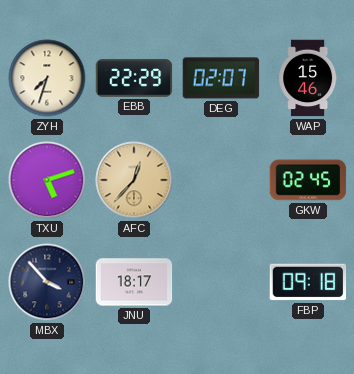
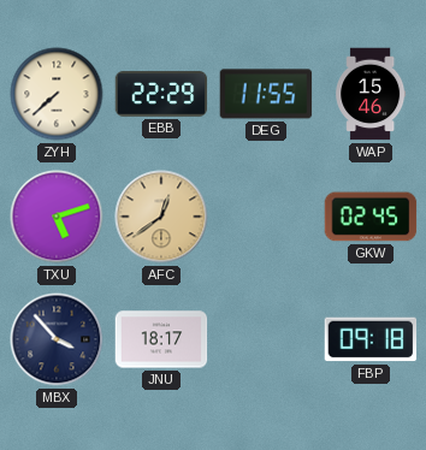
ZYH: 7:33 -> 7:38
DEG: 02:07 -> 11:55
AFC: 12:37 -> 12:39
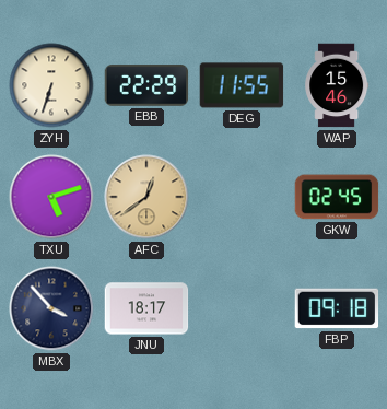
ZYH: 7:38 -> 6:33
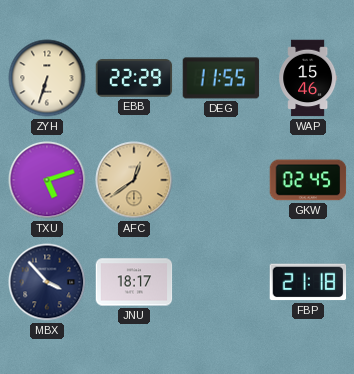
FBP: 09:18 -> 21:18
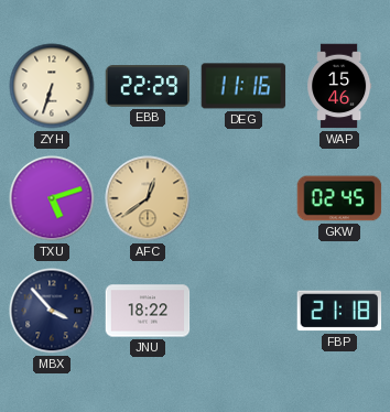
DEG: 11:55 -> 11:16
JNU: 18:17 -> 18:22
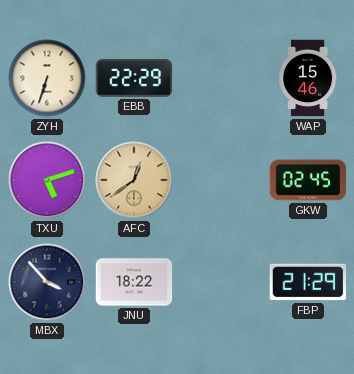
DEG: 11:16 -> none
FBP: 21:18 -> 21:29
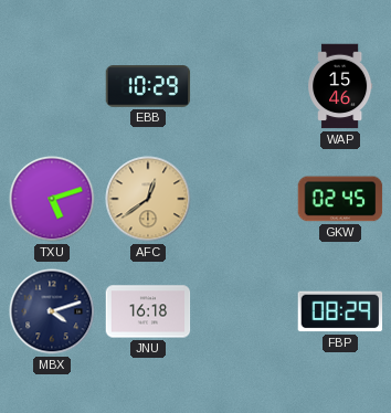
ZYH: 6:33 -> none
EBB: 22:29 -> 10:29
MBX: 3:53 -> 4:12
JNU: 18:22 -> 16:18
FBP: 21:29 -> 08:29
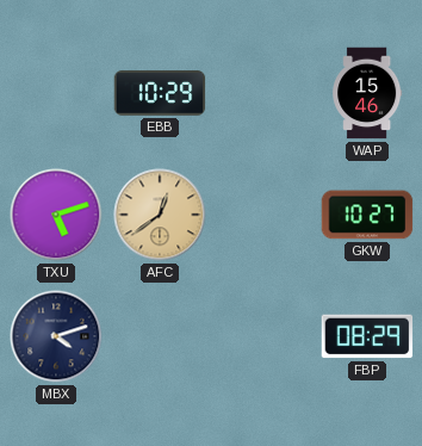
GKW: 02:45 -> 10:27
JNU: 16:18 -> none
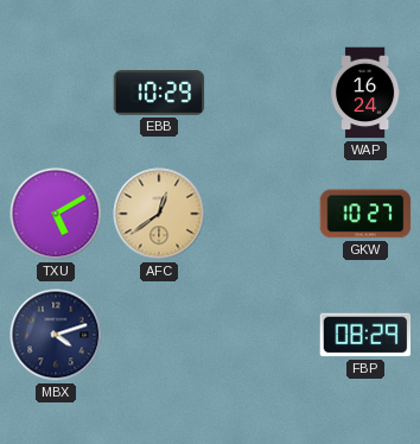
WAP: 15:46 -> 16:24
TXU: 5:12 -> 5:10
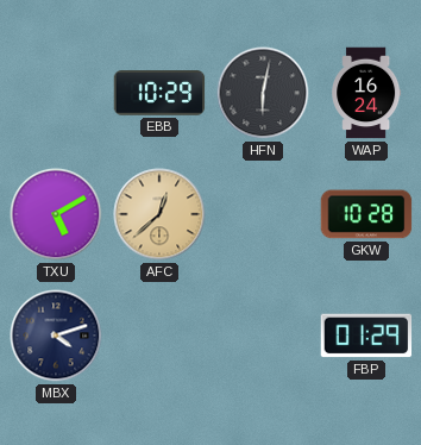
HFN: none -> 6:02
AFC: 12:39 -> 12:38
GKW: 10:27 -> 10:28
FBP: 08:29 -> 01:29
